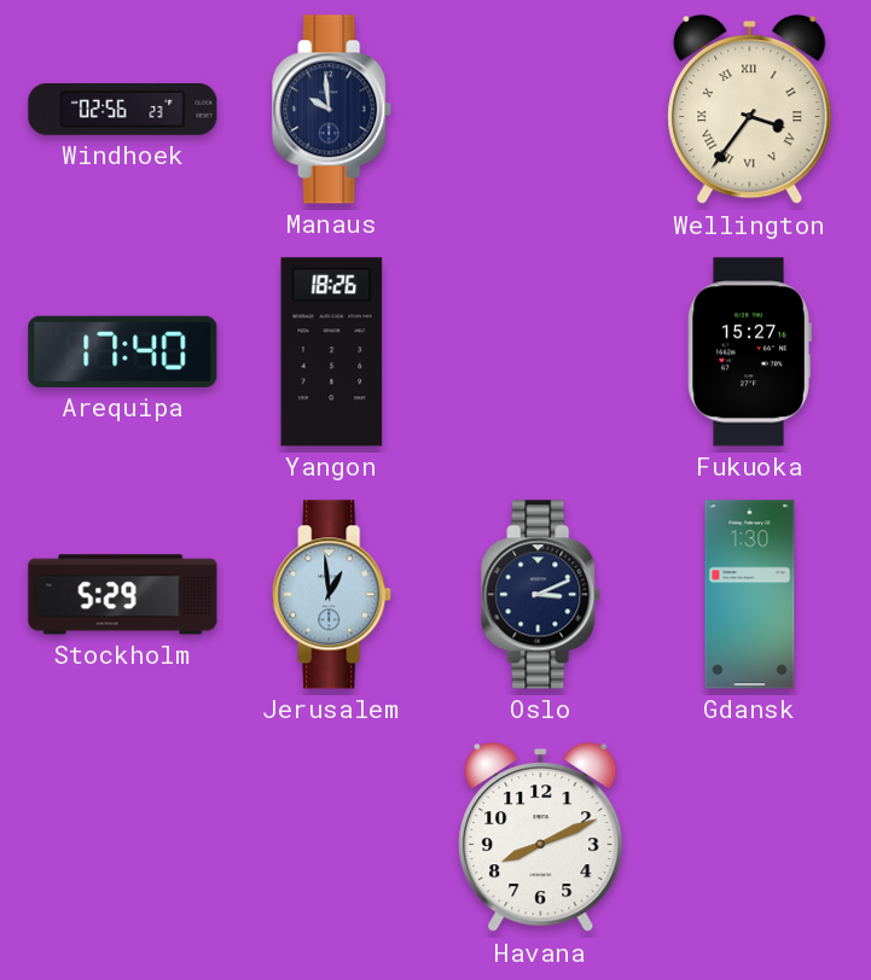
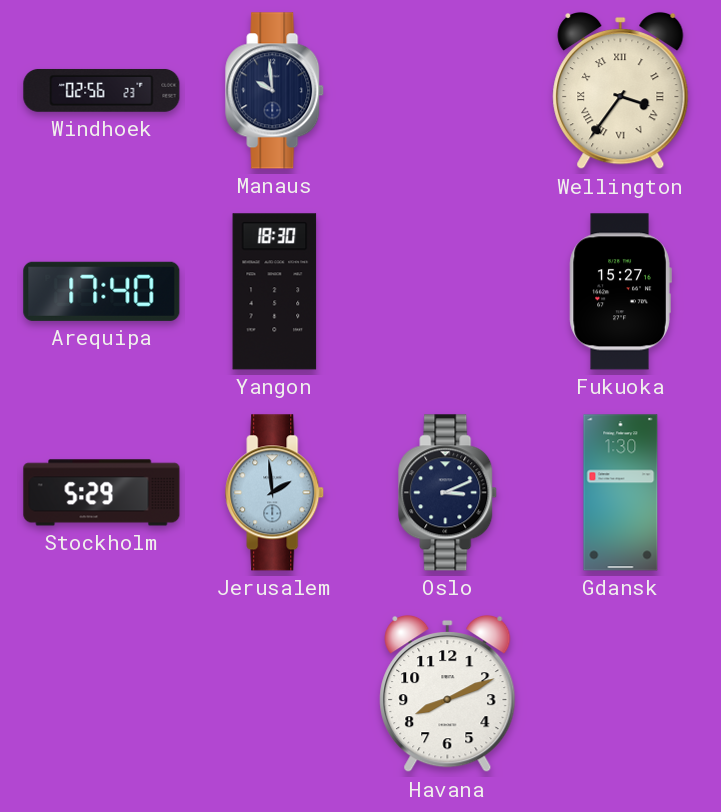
Yangon: 18:26 -> 18:30
Jerusalem: 12:59 -> 1:59
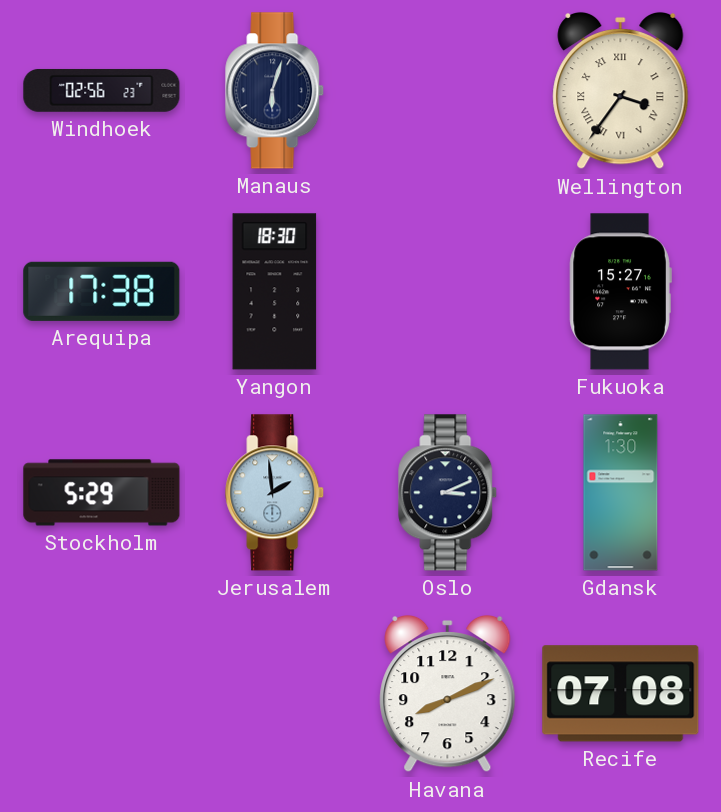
Manaus: 9:59 -> 6:03
Arequipa: 17:40 -> 17:38
Recife: none -> 07:08
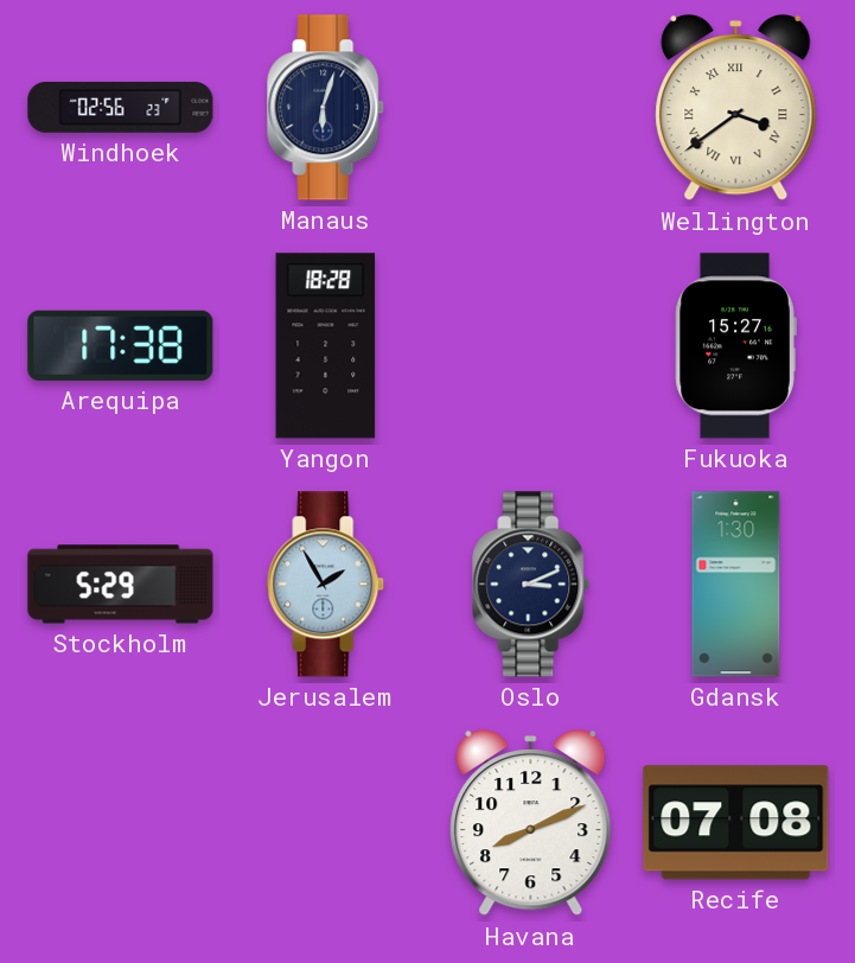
Wellington: 3:36 -> 3:39
Yangon: 18:30 -> 18:28
Jerusalem: 1:59 -> 1:55
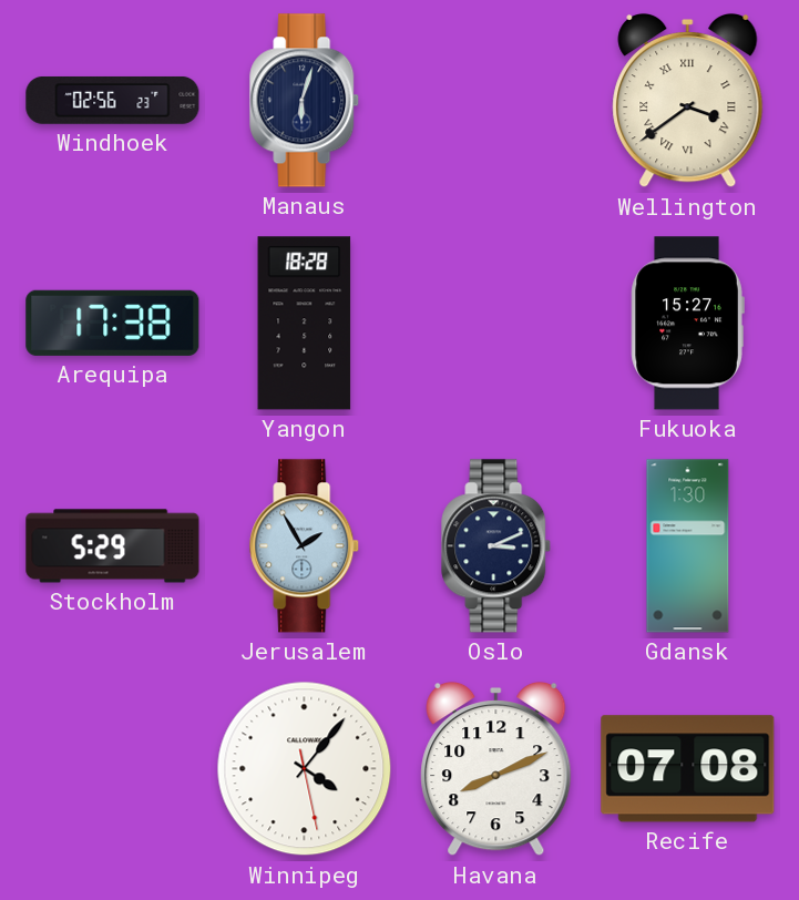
Winnipeg: none -> 4:06
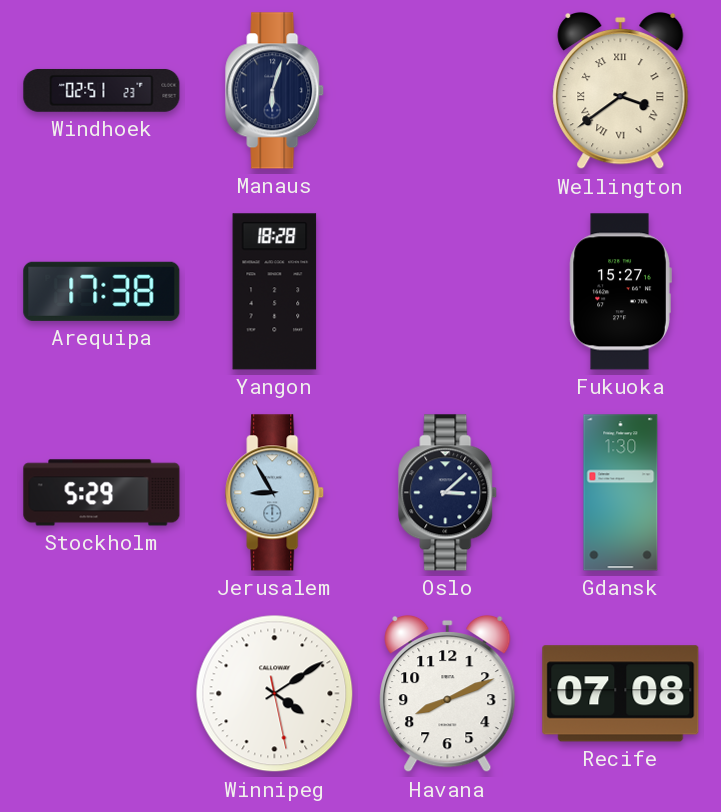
Windhoek: 02:56 -> 02:51
Jerusalem: 1:55 -> 8:55
Oslo: 3:11 -> 3:08
Winnipeg: 4:06 -> 4:09
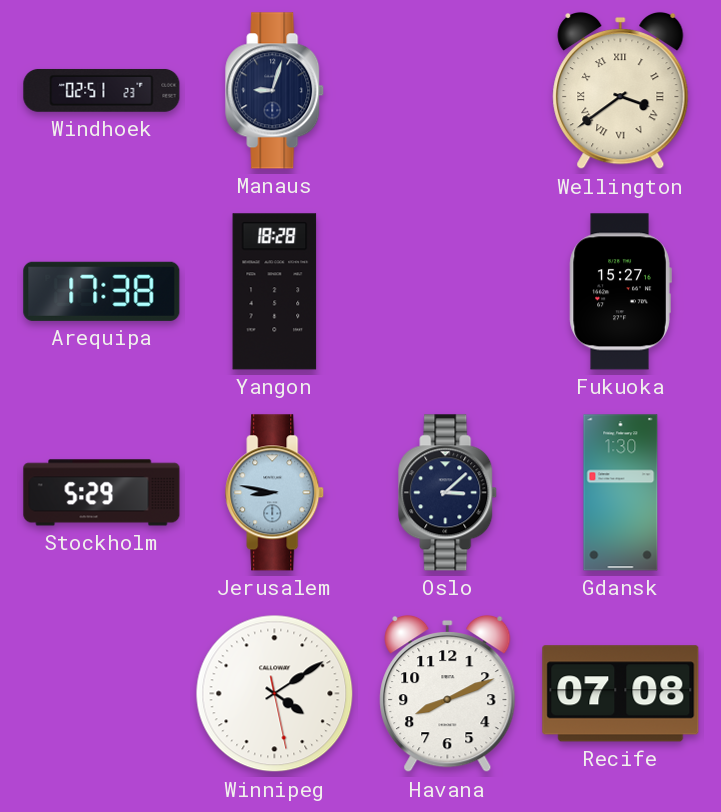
Manaus: 6:03 -> 9:03
Jerusalem: 8:55 -> 8:47
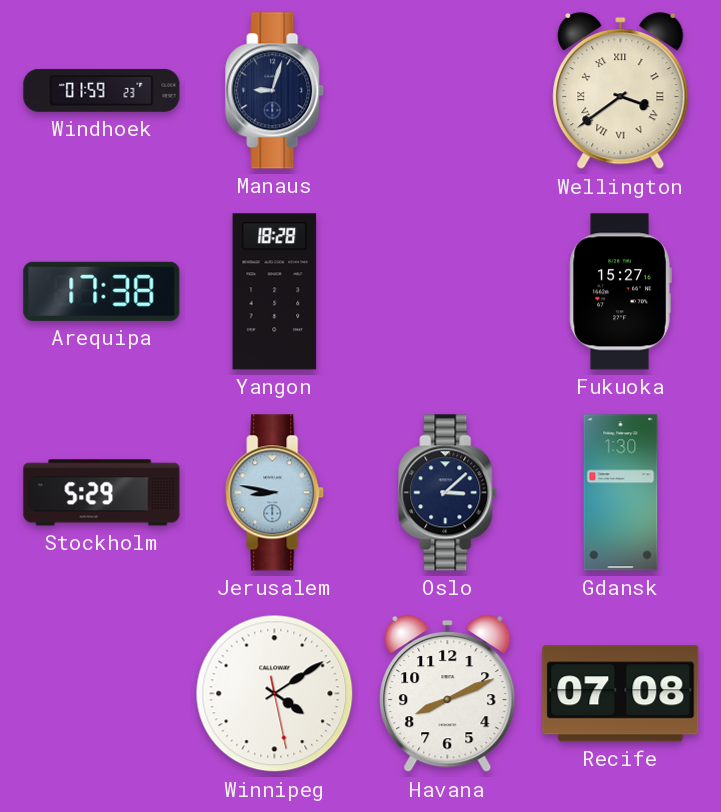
Windhoek: 02:51 -> 01:59
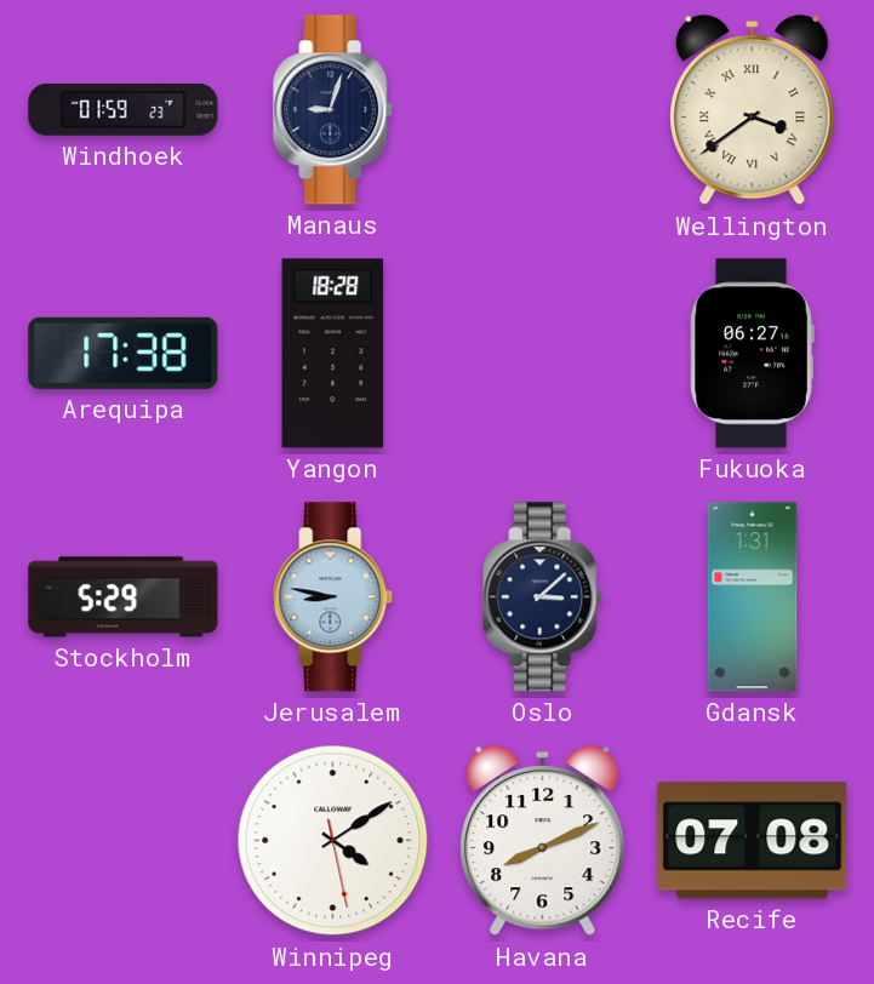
Fukuoka: 15:27 -> 06:27
Gdansk: 1:30 -> 1:31
